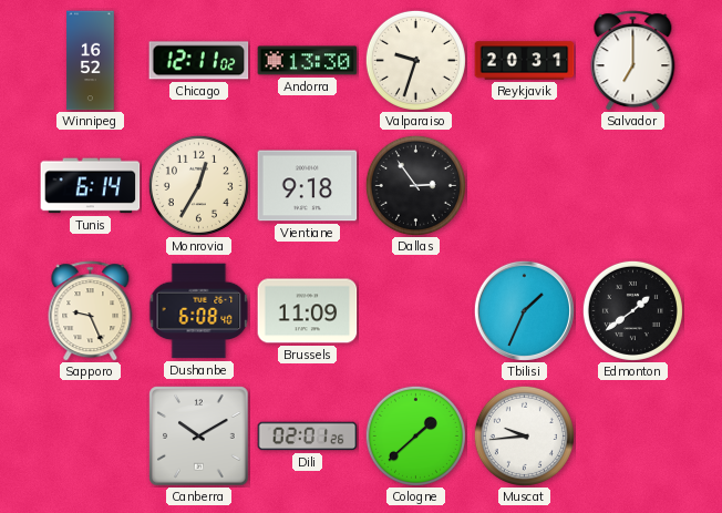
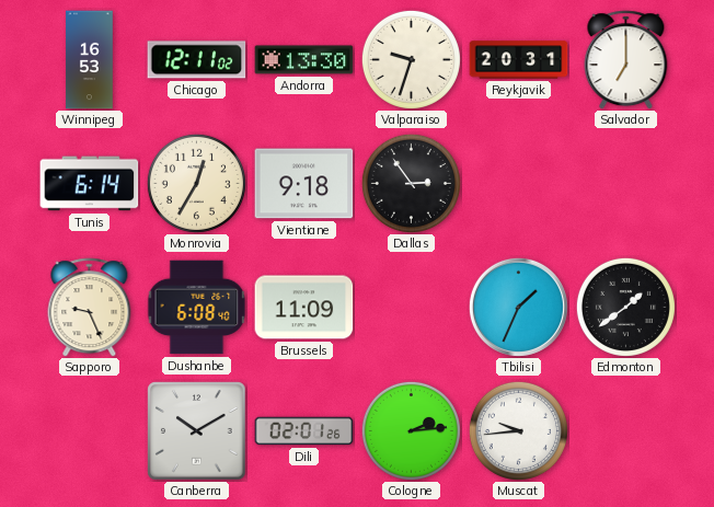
Winnipeg: 16:52 -> 16:53
Cologne: 1:38 -> 2:14
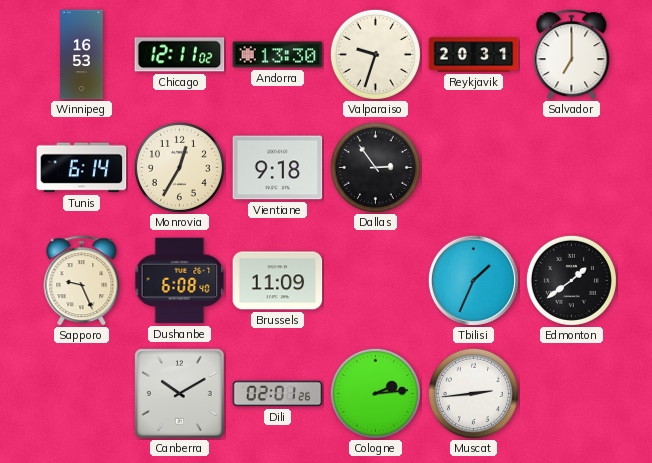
Muscat: 9:44 -> 2:44
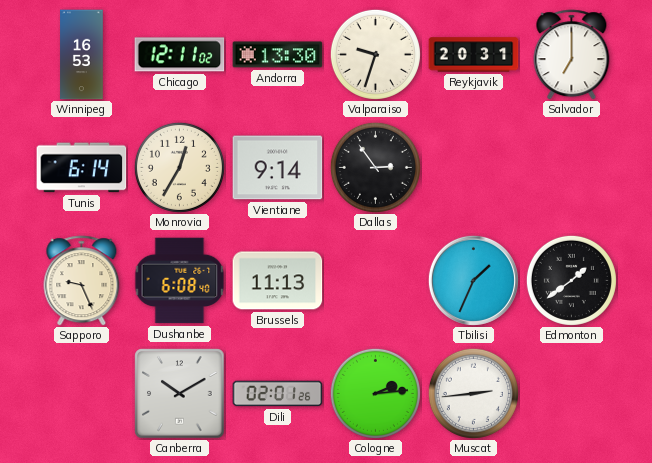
Vientiane: 9:18 -> 9:14
Brussels: 11:09 -> 11:13
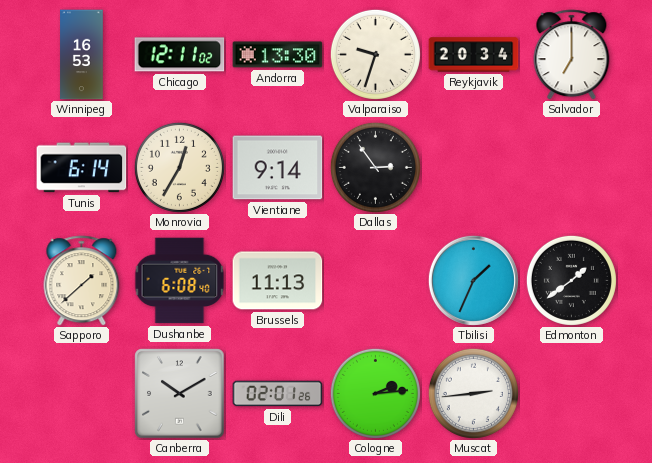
Reykjavik: 20:31 -> 20:34
Sapporo: 9:26 -> 1:38
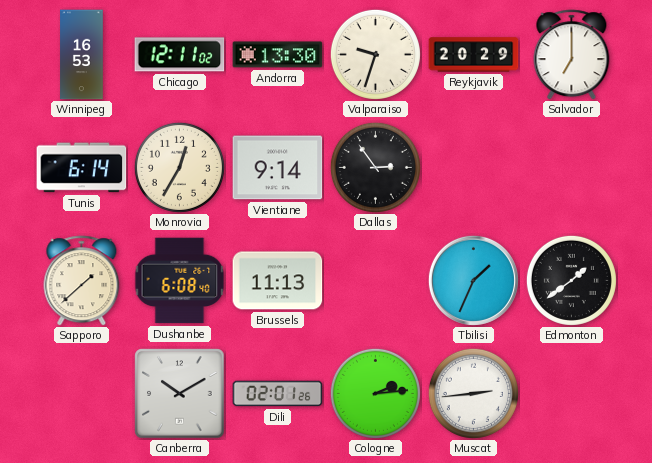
Reykjavik: 20:34 -> 20:29
